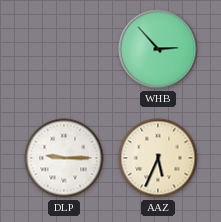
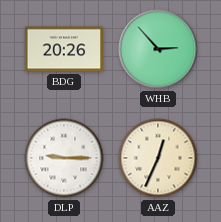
BDG: none -> 20:26
AAZ: 5:34 -> 12:34
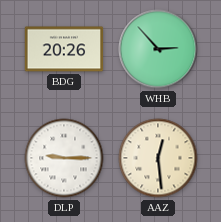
AAZ: 12:34 -> 12:29
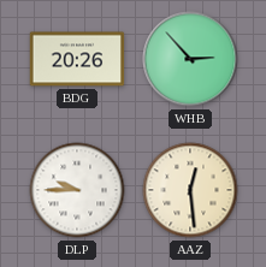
DLP: 9:15 -> 9:45
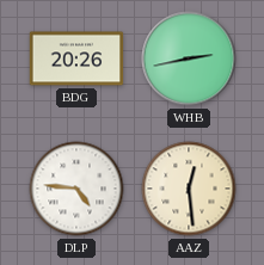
WHB: 2:53 -> 2:43
DLP: 9:45 -> 4:46
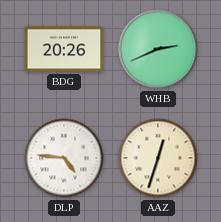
WHB: 2:43 -> 2:41
AAZ: 12:29 -> 12:33
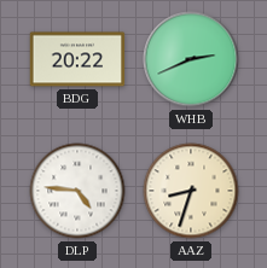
BDG: 20:26 -> 20:22
AAZ: 12:33 -> 8:33
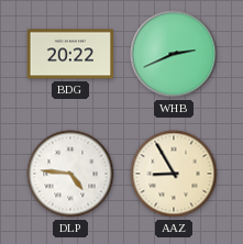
AAZ: 8:33 -> 8:55
